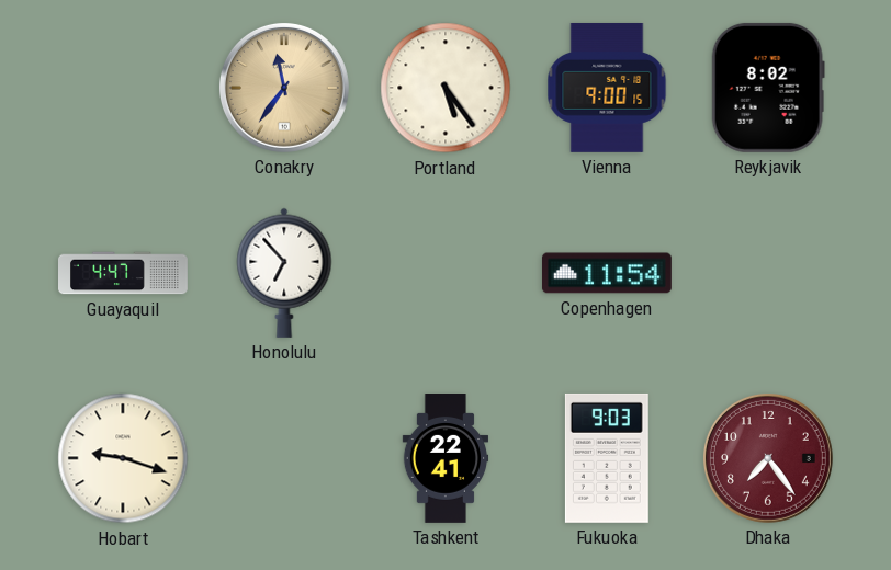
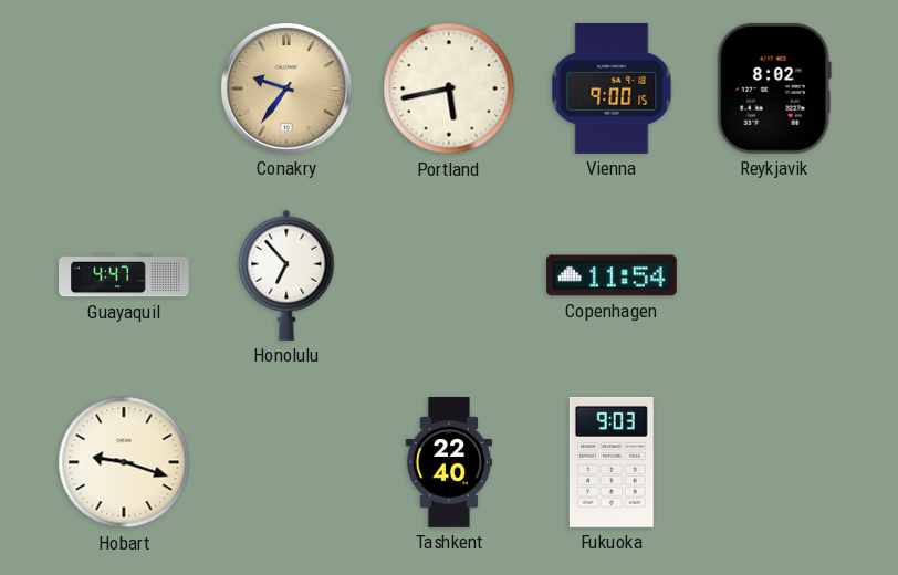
Conakry: 11:36 -> 9:36
Portland: 5:24 -> 5:43
Tashkent: 22:41 -> 22:40
Dhaka: 7:24 -> none
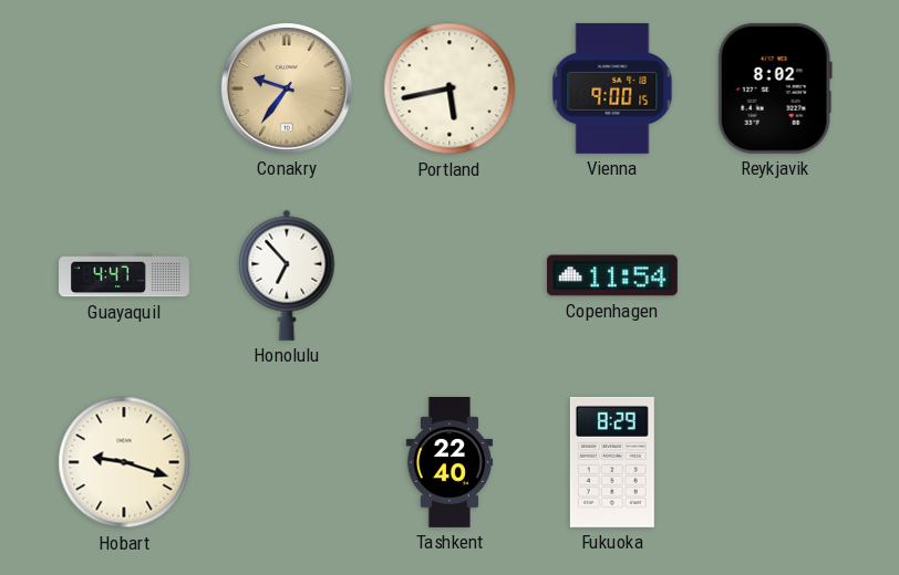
Fukuoka: 9:03 -> 8:29
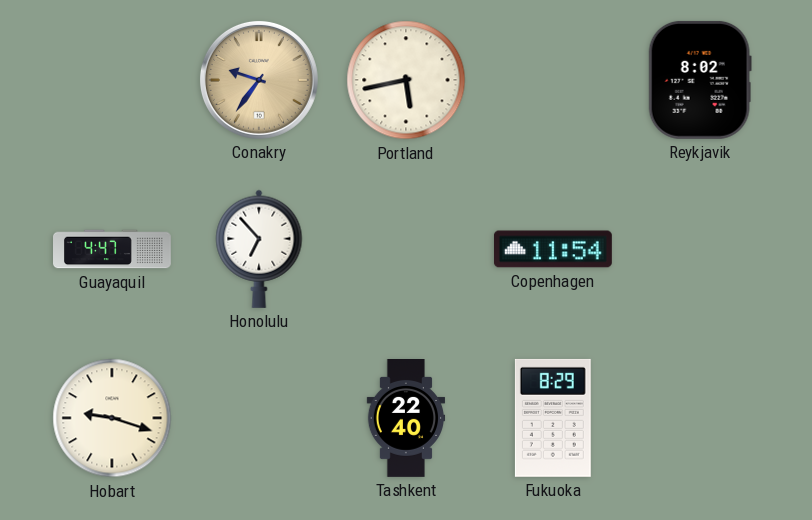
Vienna: 9:00 -> none
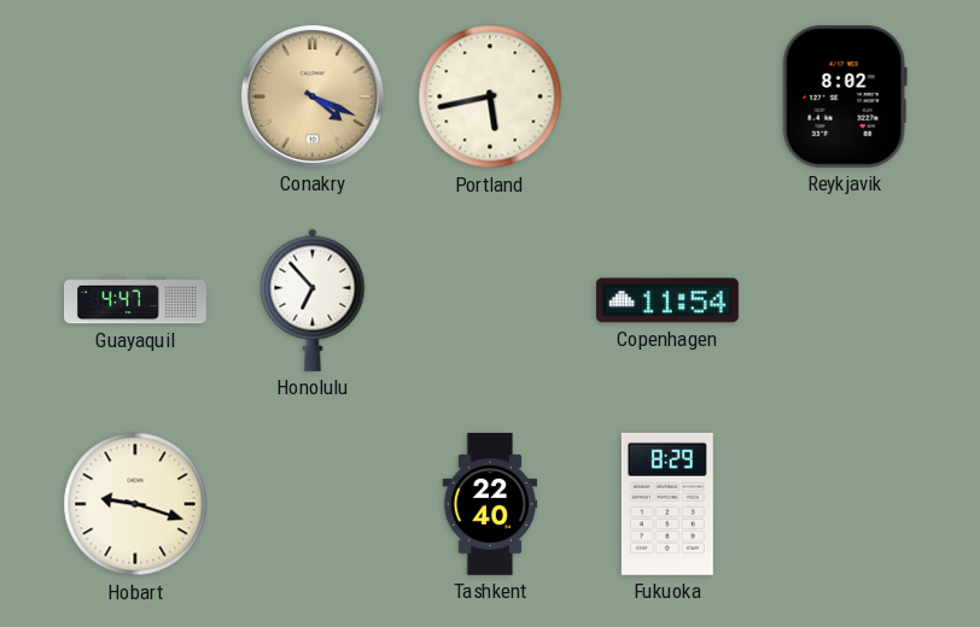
Conakry: 9:36 -> 4:19
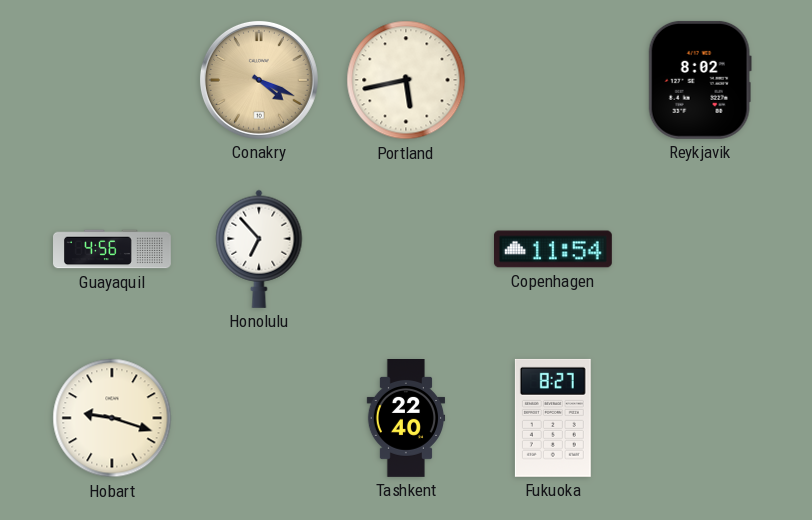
Guayaquil: 4:47 -> 4:56
Fukuoka: 8:29 -> 8:27
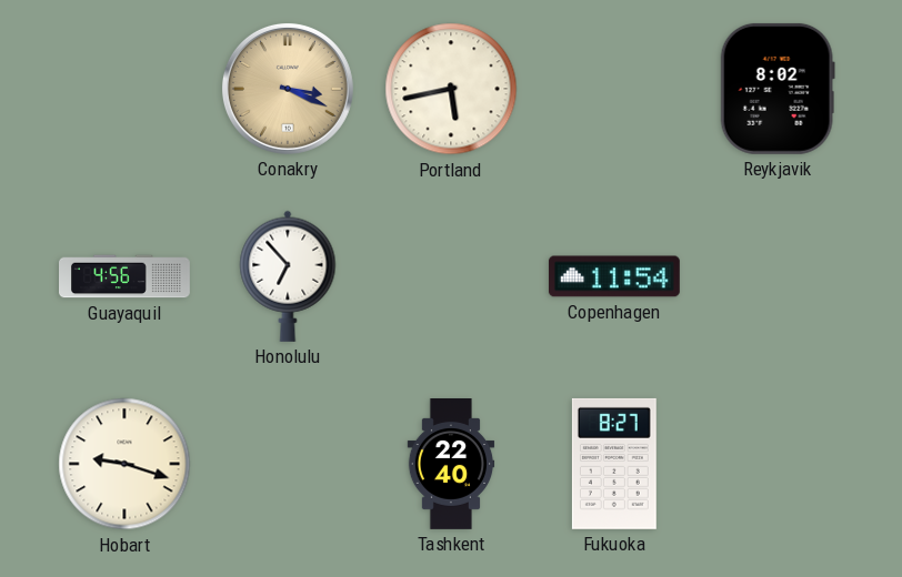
Conakry: 4:19 -> 3:19
